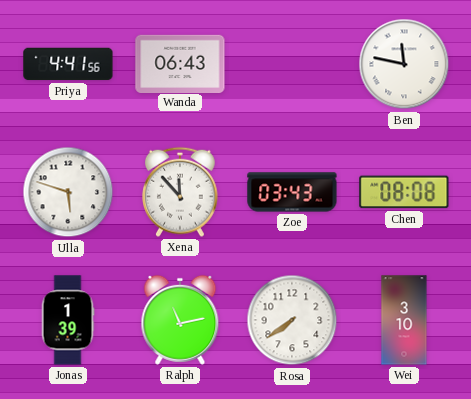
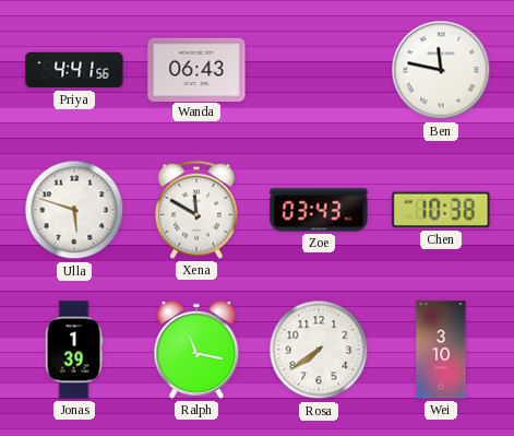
Xena: 11:53 -> 11:50
Chen: 08:08 -> 10:38
Ralph: 11:13 -> 11:17
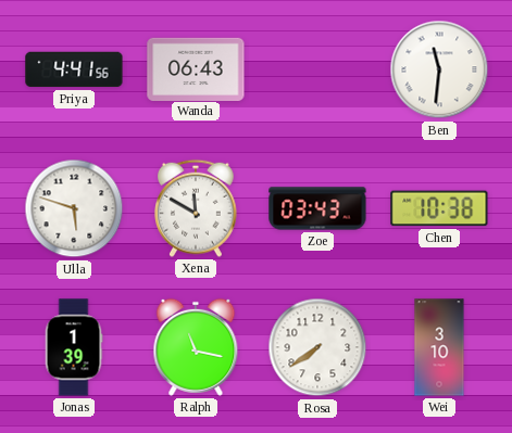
Ben: 11:47 -> 11:31
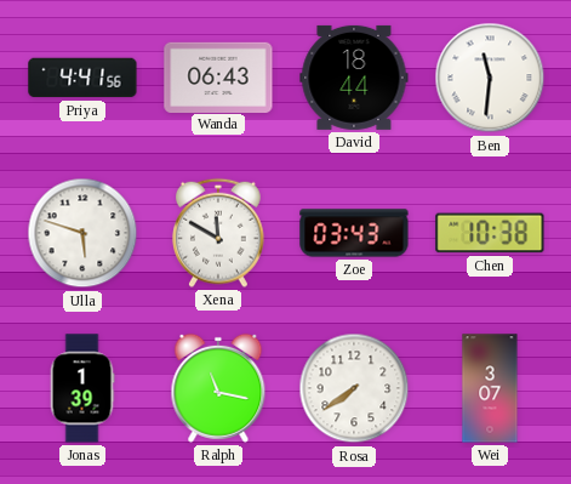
David: none -> 18:44
Wei: 3:10 -> 3:07
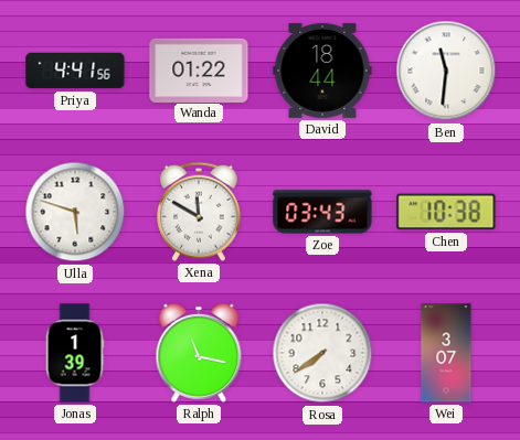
Wanda: 06:43 -> 01:22
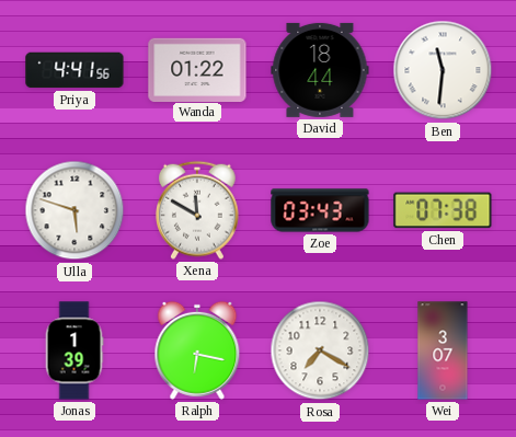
Chen: 10:38 -> 07:38
Ralph: 11:17 -> 6:17
Rosa: 7:39 -> 7:20
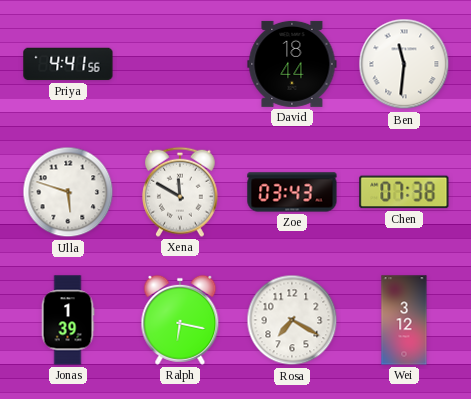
Wanda: 01:22 -> none
Wei: 3:07 -> 3:12
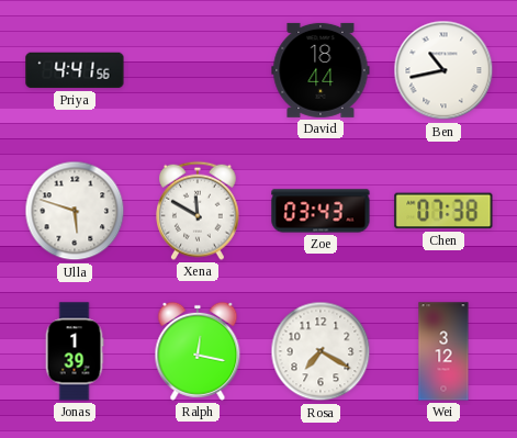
Ben: 11:31 -> 10:43
Ralph: 6:17 -> 12:17
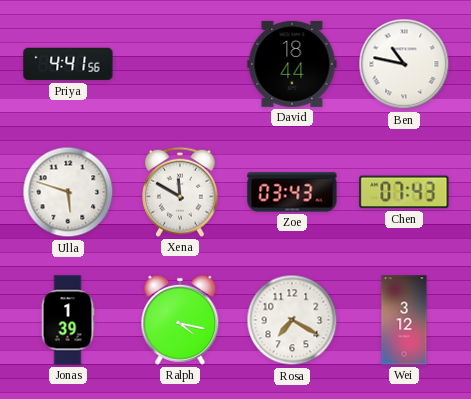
Ben: 10:43 -> 10:47
Chen: 07:38 -> 07:43
Ralph: 12:17 -> 4:17
